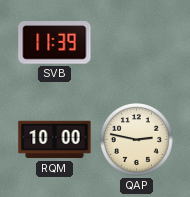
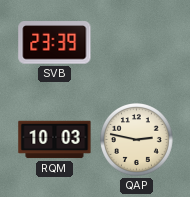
SVB: 11:39 -> 23:39
RQM: 10:00 -> 10:03
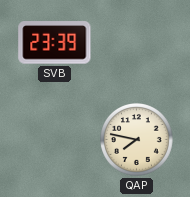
RQM: 10:03 -> none
QAP: 2:47 -> 7:47
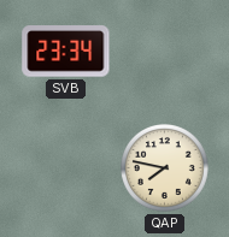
SVB: 23:39 -> 23:34
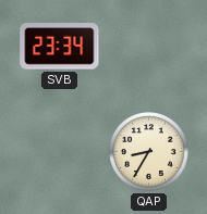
QAP: 7:47 -> 8:35
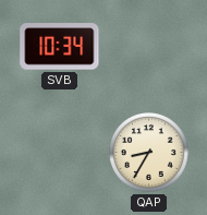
SVB: 23:34 -> 10:34
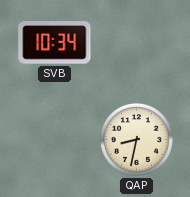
QAP: 8:35 -> 8:32
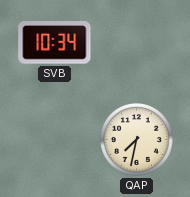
QAP: 8:32 -> 7:32
